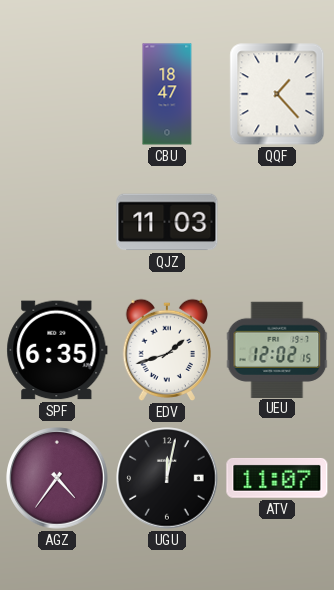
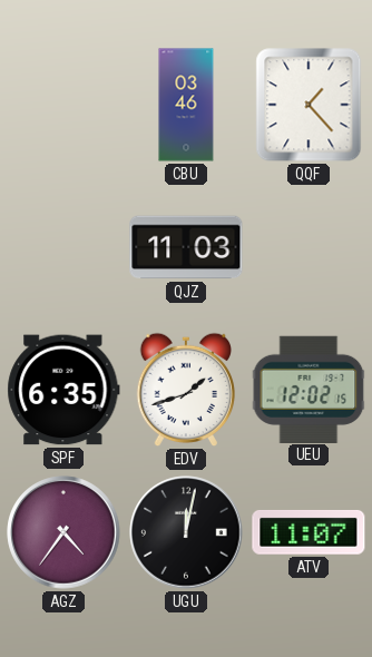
CBU: 18:47 -> 03:46
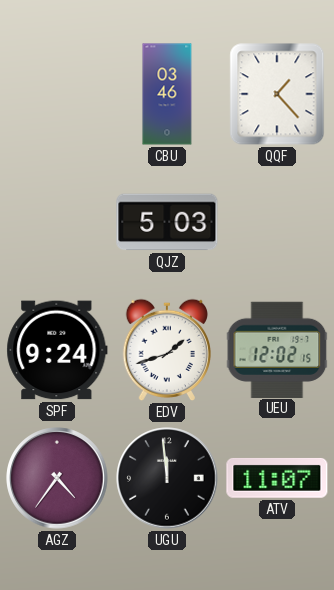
QJZ: 11:03 -> 5:03
SPF: 6:35 -> 9:24
UGU: 12:02 -> 11:59
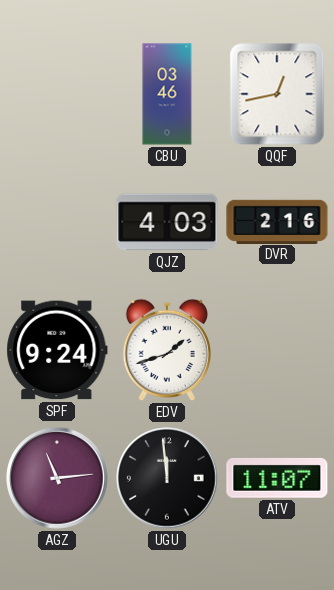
QQF: 1:23 -> 12:43
QJZ: 5:03 -> 4:03
DVR: none -> 2:16
UEU: 12:02 -> none
AGZ: 4:36 -> 11:14
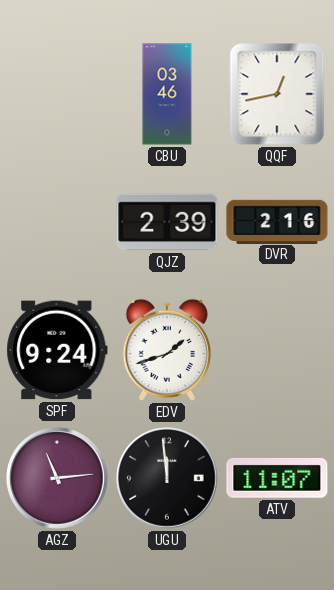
QJZ: 4:03 -> 2:39
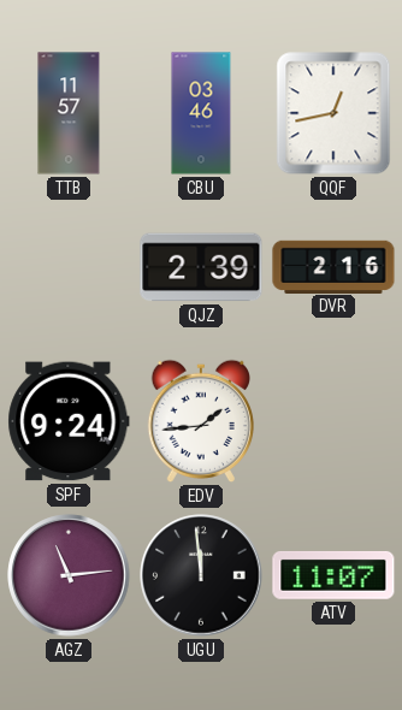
TTB: none -> 11:57
EDV: 1:42 -> 1:44
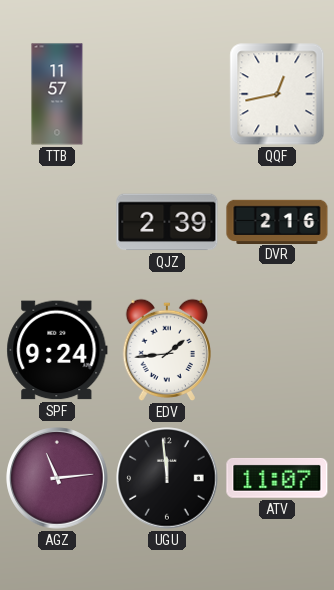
CBU: 03:46 -> none
